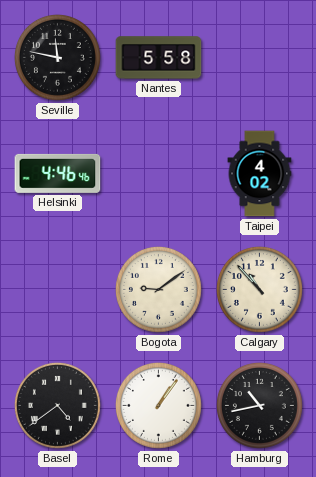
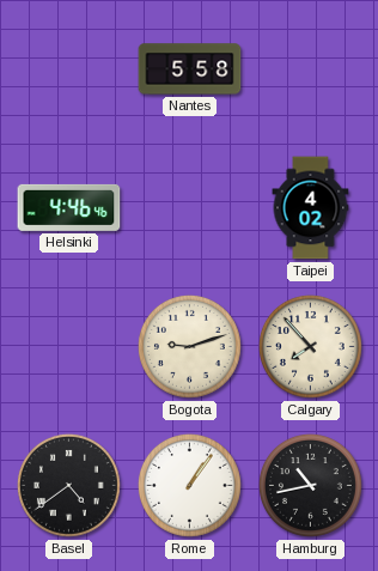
Seville: 11:47 -> none
Bogota: 9:09 -> 9:12
Calgary: 10:53 -> 7:53
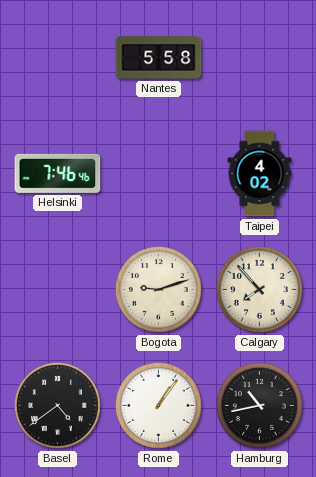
Helsinki: 4:46 -> 7:46
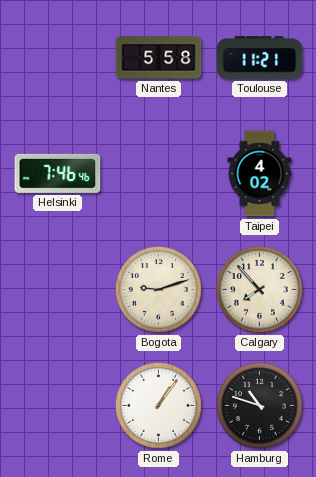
Toulouse: none -> 11:21
Basel: 4:39 -> none
Hamburg: 10:43 -> 10:48
